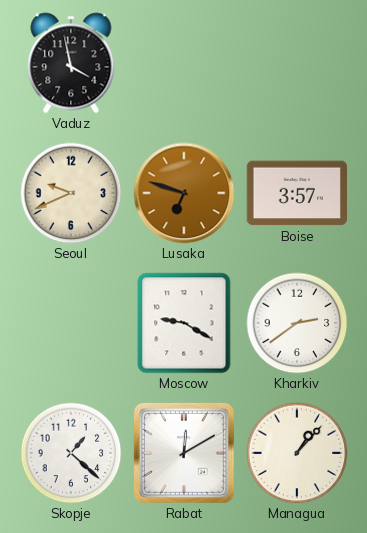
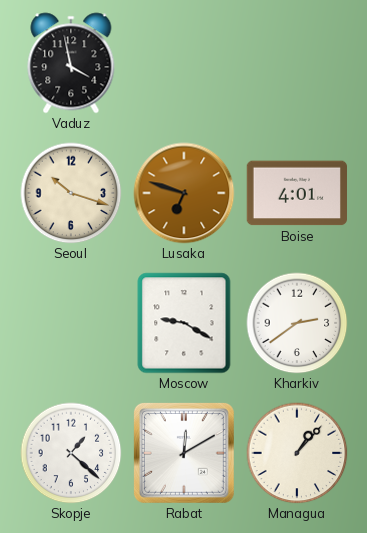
Seoul: 9:41 -> 10:18
Boise: 3:57 -> 4:01
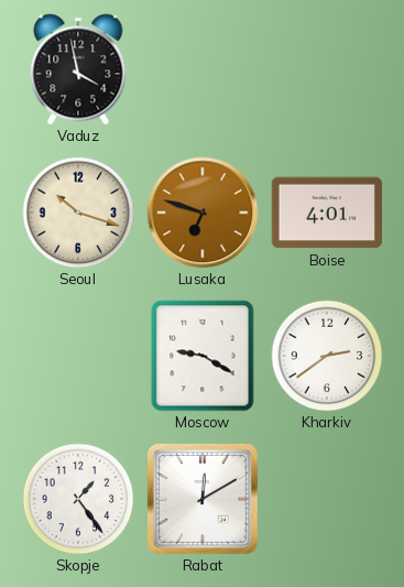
Skopje: 1:22 -> 1:24
Managua: 1:07 -> none
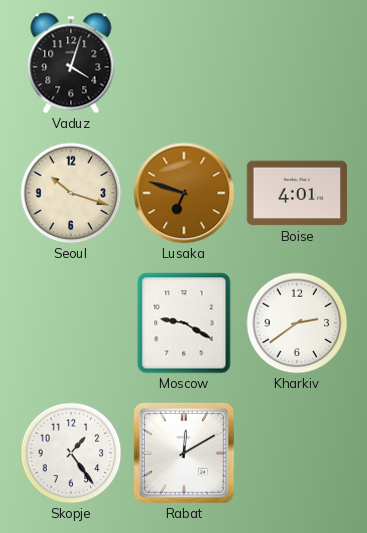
Vaduz: 3:58 -> 4:03
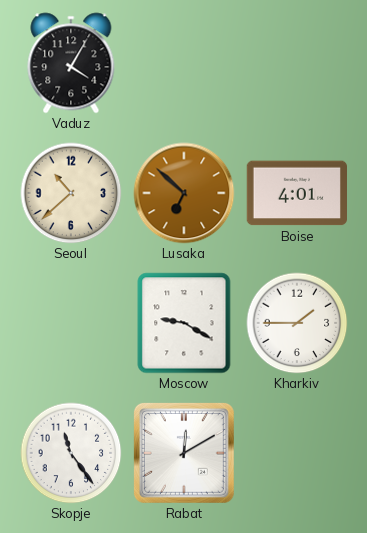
Vaduz: 4:03 -> 4:05
Seoul: 10:18 -> 10:38
Lusaka: 6:48 -> 6:52
Kharkiv: 2:39 -> 1:45
Skopje: 1:24 -> 11:24
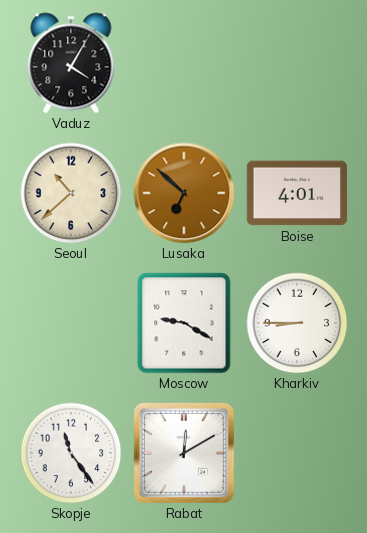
Kharkiv: 1:45 -> 8:45
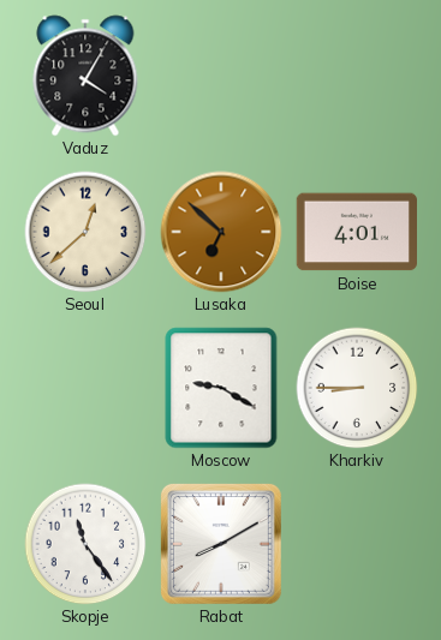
Seoul: 10:38 -> 12:38
Rabat: 12:10 -> 8:10
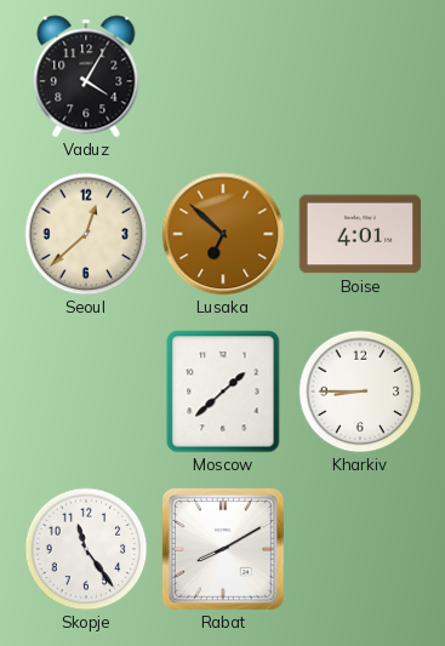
Moscow: 9:20 -> 1:38
